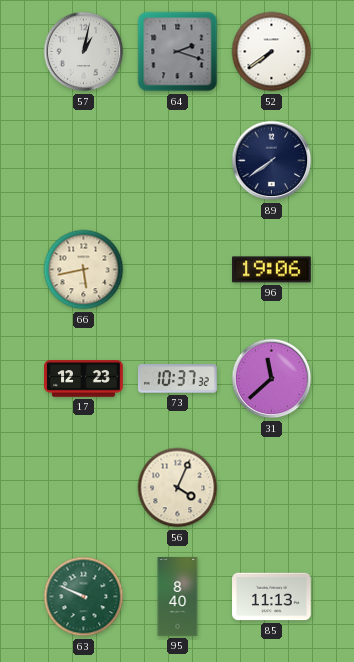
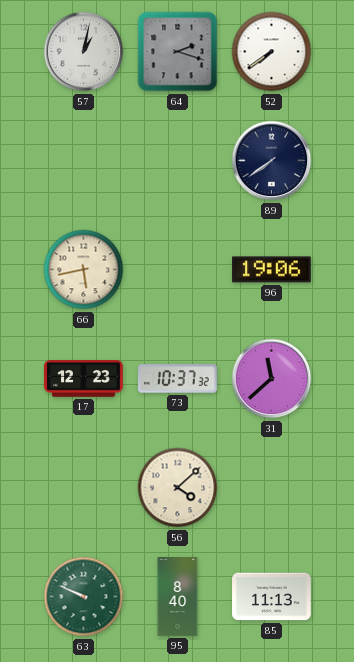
56: 4:04 -> 4:08
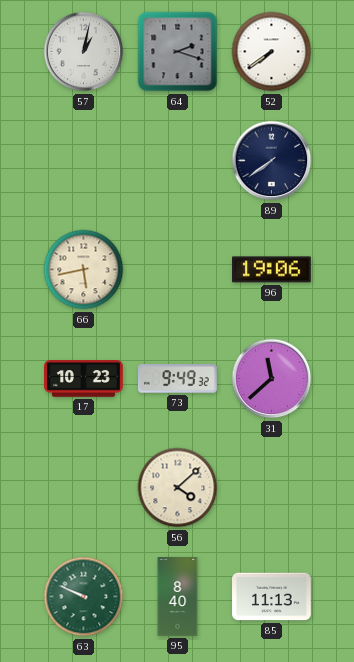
17: 12:23 -> 10:23
73: 10:37 -> 9:49
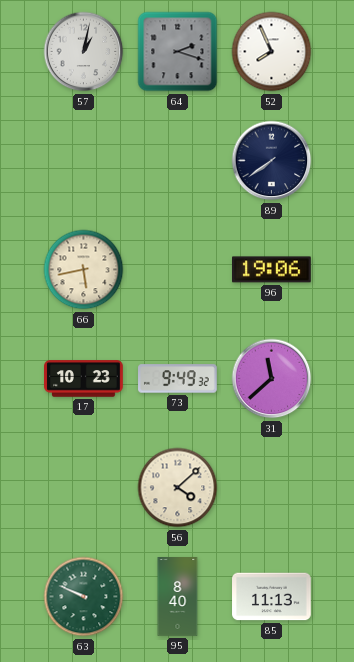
52: 7:39 -> 7:56
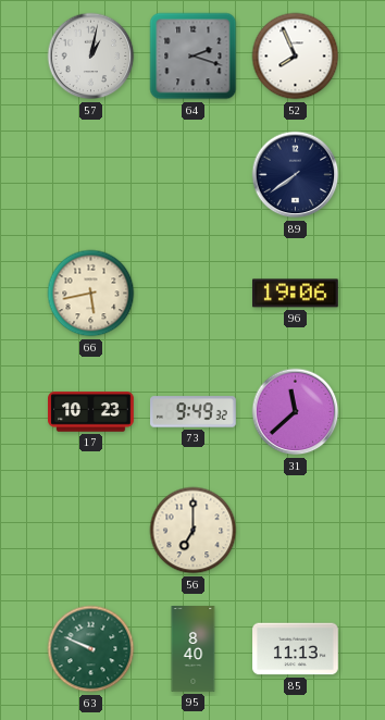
56: 4:08 -> 7:00
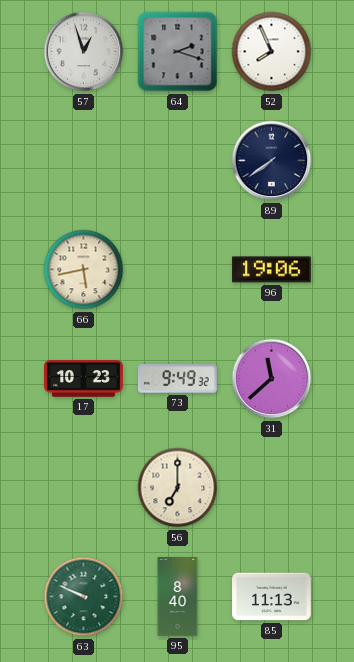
57: 1:02 -> 12:57
